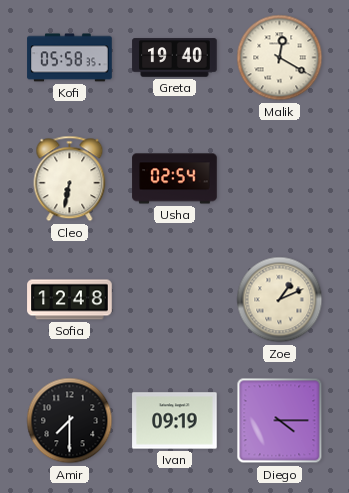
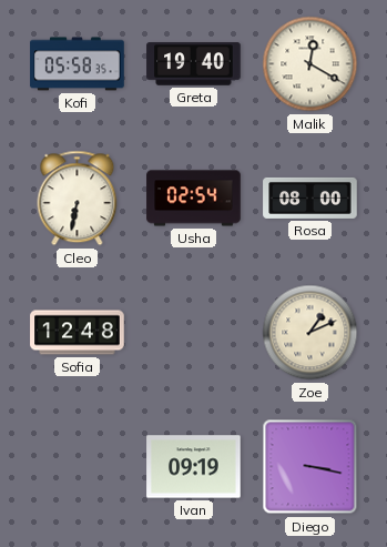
Rosa: none -> 08:00
Amir: 7:30 -> none
Diego: 4:15 -> 3:17
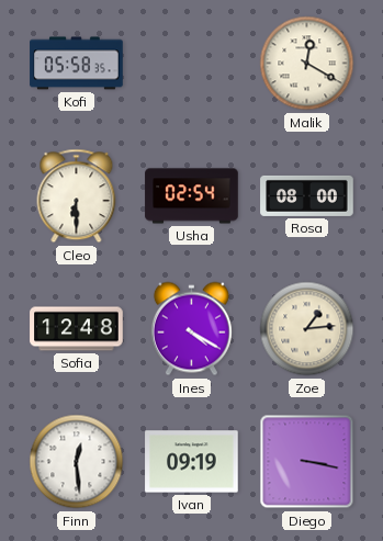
Greta: 19:40 -> none
Cleo: 6:32 -> 6:30
Ines: none -> 4:20
Zoe: 1:11 -> 1:14
Finn: none -> 12:29
